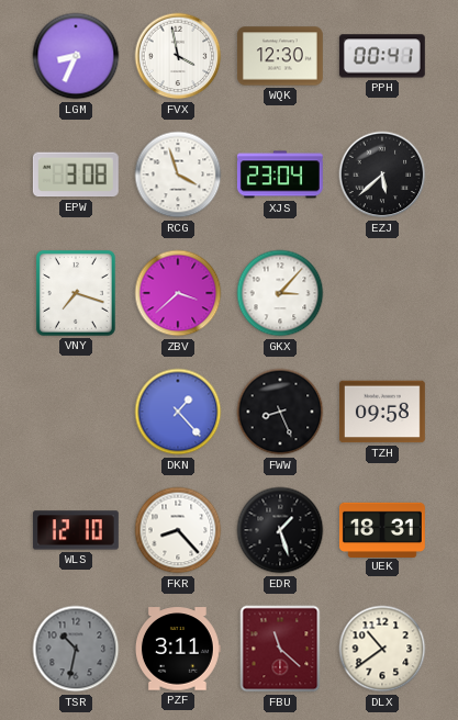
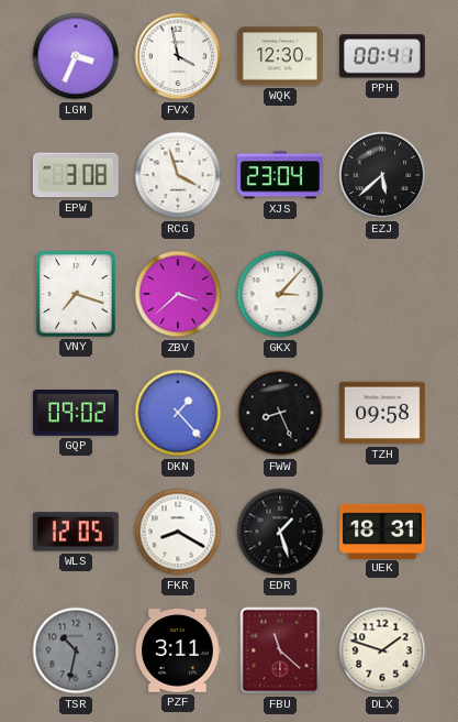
LGM: 8:34 -> 3:34
GQP: none -> 09:02
WLS: 12:10 -> 12:05
FKR: 8:23 -> 8:20
DLX: 10:39 -> 1:48
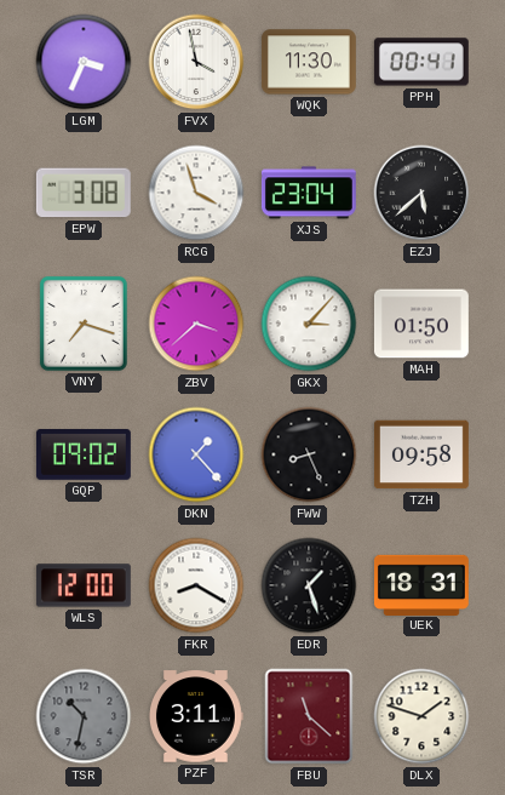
WQK: 12:30 -> 11:30
MAH: none -> 01:50
WLS: 12:05 -> 12:00
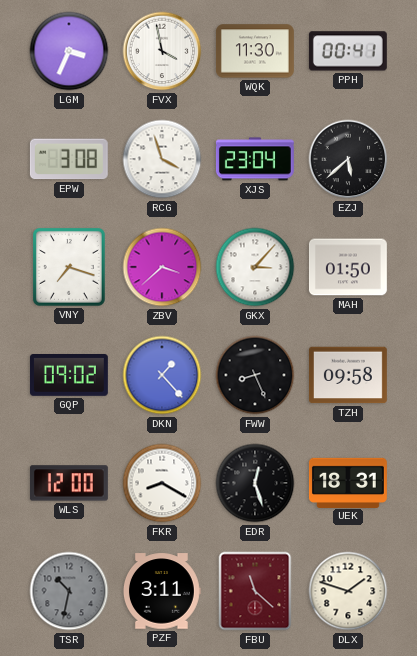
EDR: 1:27 -> 12:27
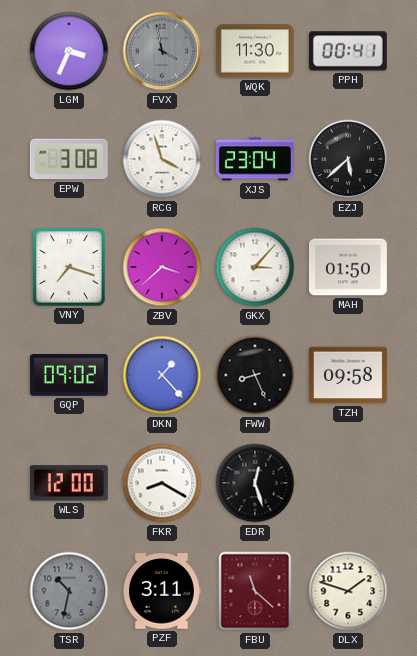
FVX dial: white -> grey
UEK: 18:31 -> none
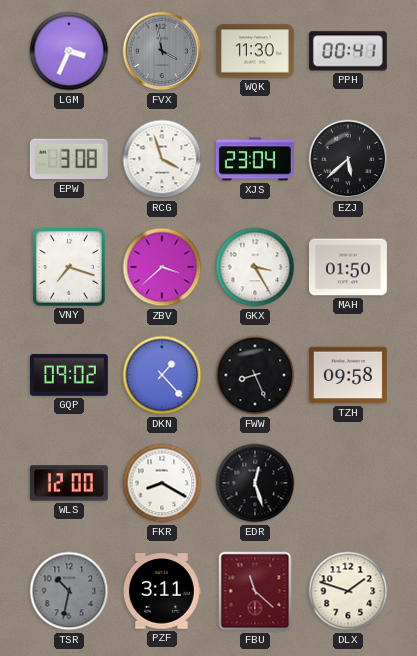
GKX: 3:07 -> 3:25
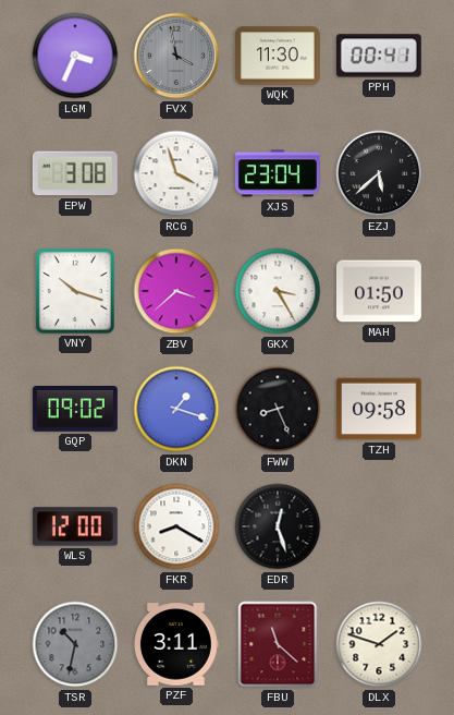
VNY: 7:18 -> 10:18
DKN: 1:23 -> 1:18
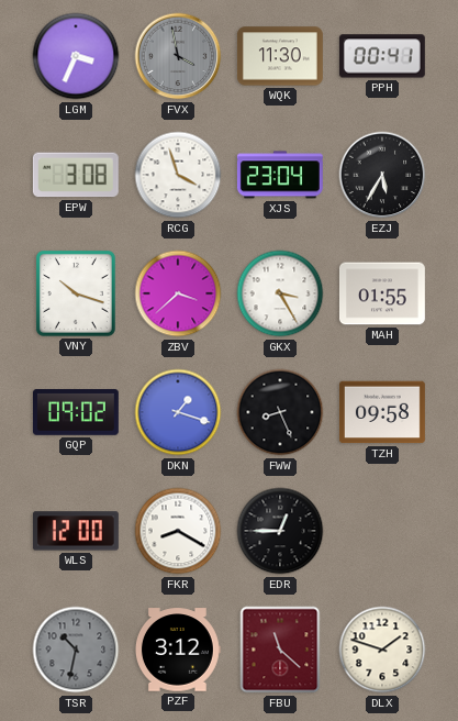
EZJ: 5:38 -> 5:35
MAH: 01:50 -> 01:55
EDR: 12:27 -> 12:45
PZF: 3:11 -> 3:12
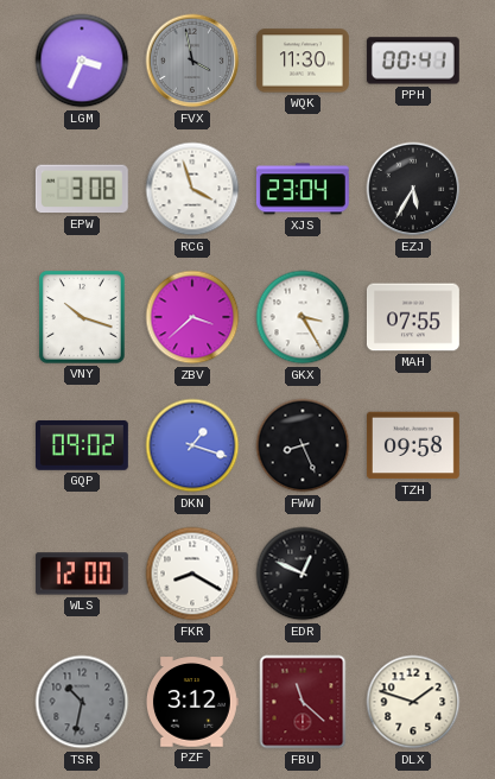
MAH: 01:55 -> 07:55
EDR: 12:45 -> 12:49
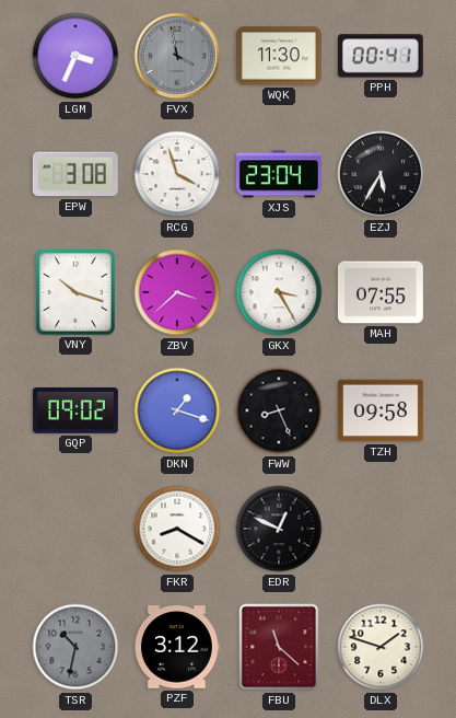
WLS: 12:00 -> none
